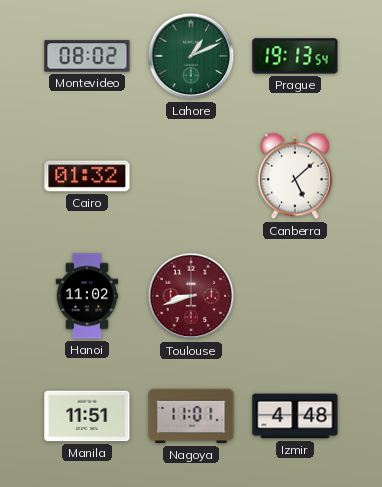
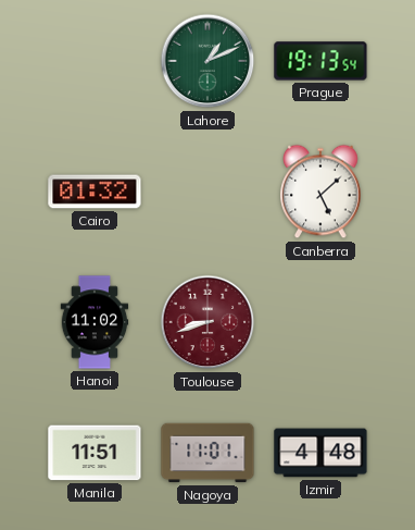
Montevideo: 08:02 -> none
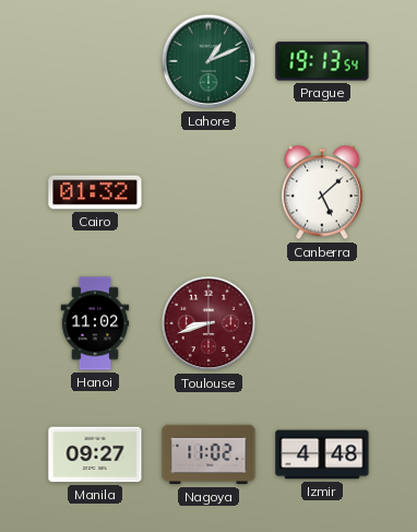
Manila: 11:51 -> 09:27
Nagoya: 11:01 -> 11:02
